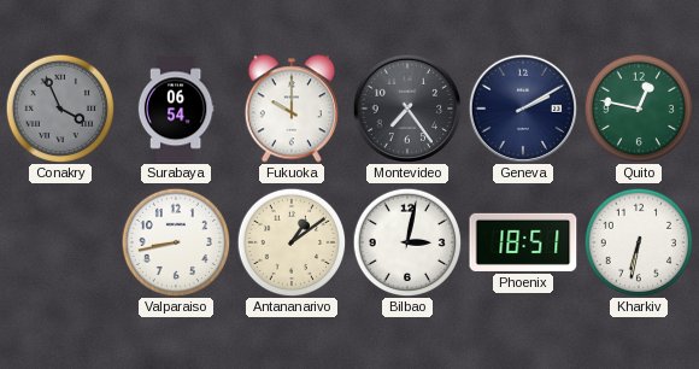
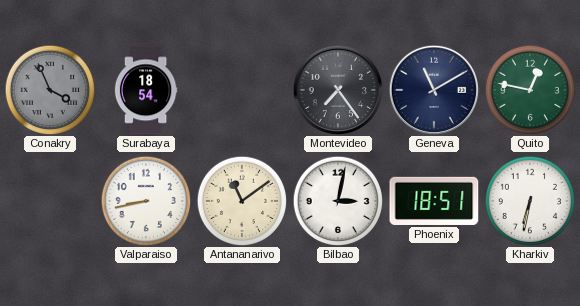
Surabaya: 06:54 -> 18:54
Fukuoka: 10:00 -> none
Geneva: 2:10 -> 11:10
Antananarivo: 1:09 -> 11:09
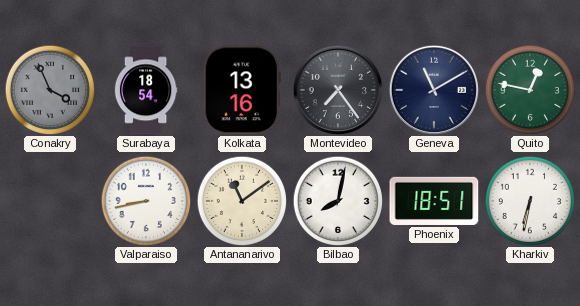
Kolkata: none -> 13:16
Bilbao: 3:02 -> 8:02
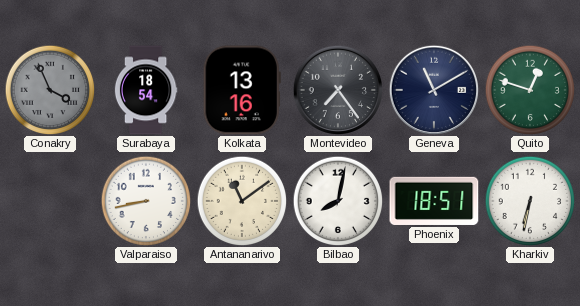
Quito: 12:47 -> 12:48
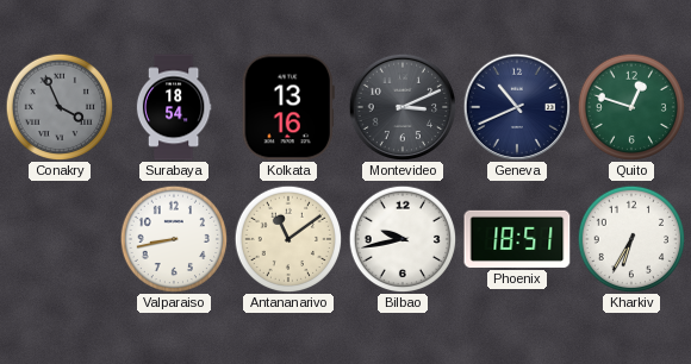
Montevideo: 7:24 -> 3:11
Geneva: 11:10 -> 10:41
Bilbao: 8:02 -> 9:43
Kharkiv: 6:32 -> 6:35
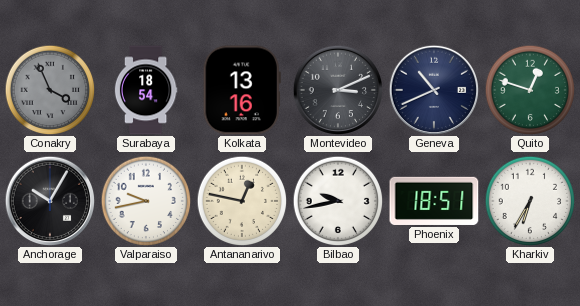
Anchorage: none -> 10:05
Valparaiso: 8:43 -> 9:43
Antananarivo: 11:09 -> 12:47
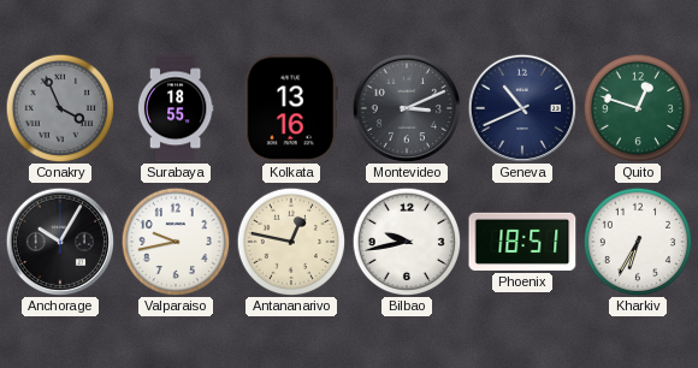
Surabaya: 18:54 -> 18:55
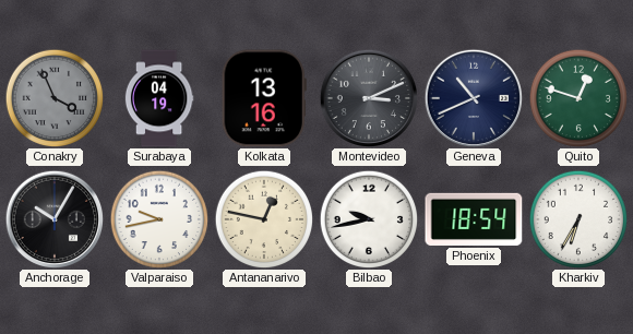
Surabaya: 18:55 -> 04:19
Phoenix: 18:51 -> 18:54
